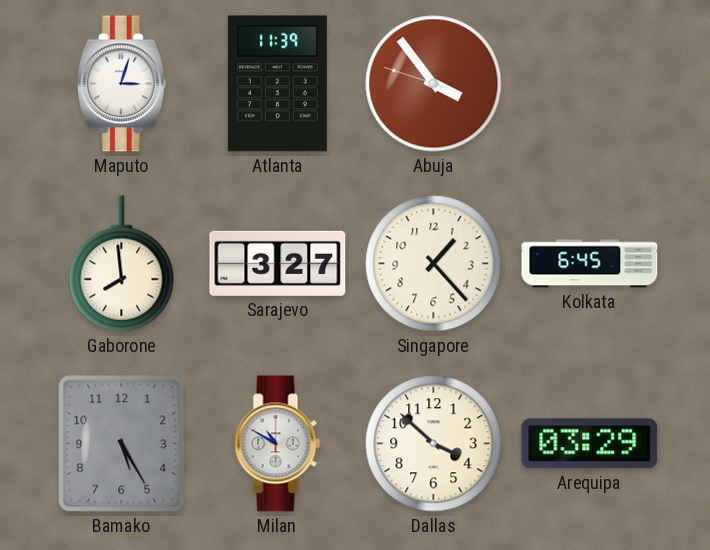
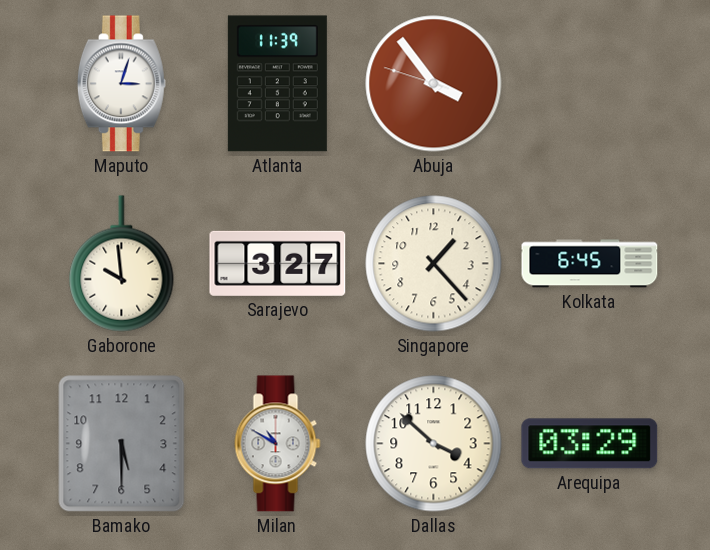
Gaborone: 7:59 -> 9:59
Bamako: 5:25 -> 5:30
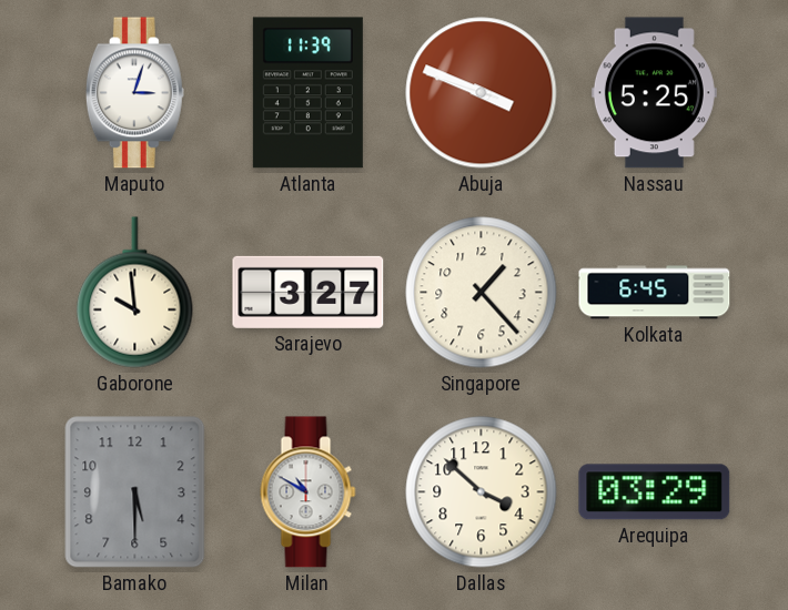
Abuja: 3:53 -> 3:48
Nassau: none -> 5:25
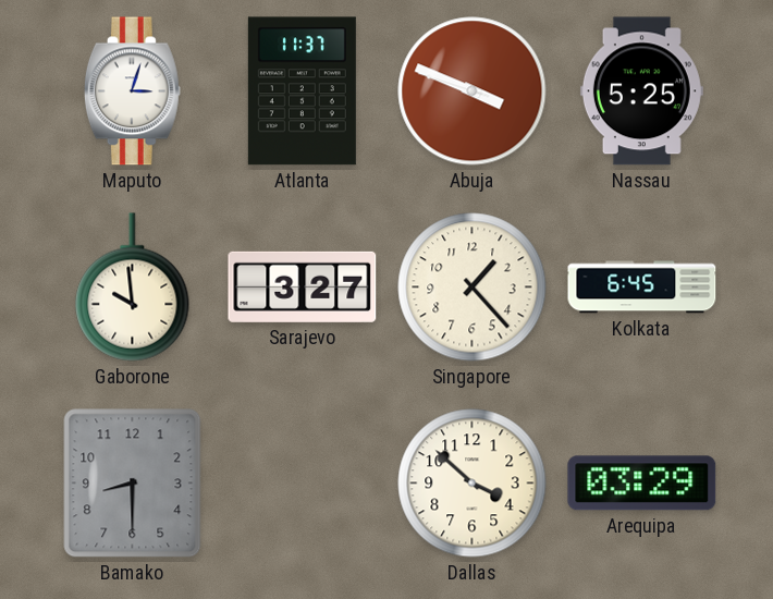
Atlanta: 11:39 -> 11:37
Bamako: 5:30 -> 8:30
Milan: 10:50 -> none
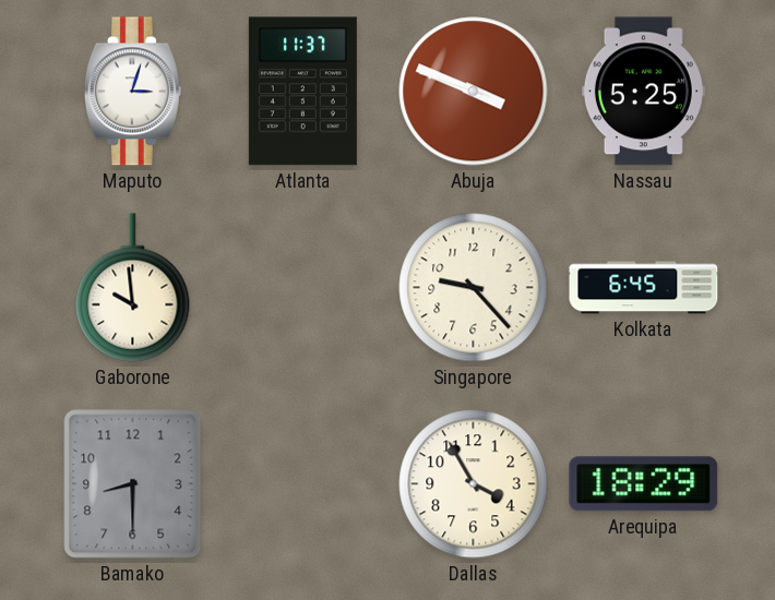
Sarajevo: 3:27 -> none
Singapore: 1:23 -> 9:23
Dallas: 3:52 -> 3:55
Arequipa: 03:29 -> 18:29
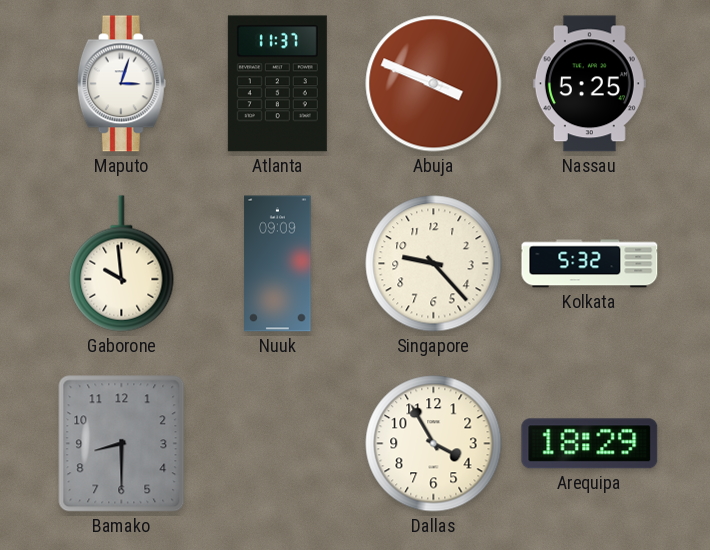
Nuuk: none -> 09:09
Kolkata: 6:45 -> 5:32
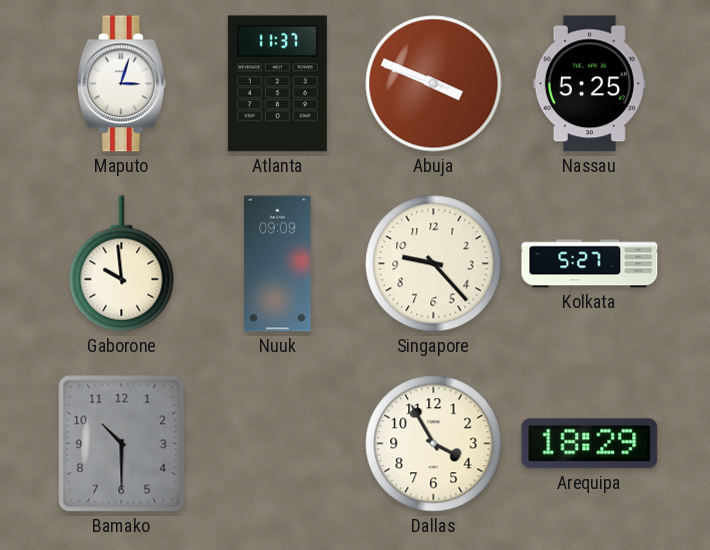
Kolkata: 5:32 -> 5:27
Bamako: 8:30 -> 10:30
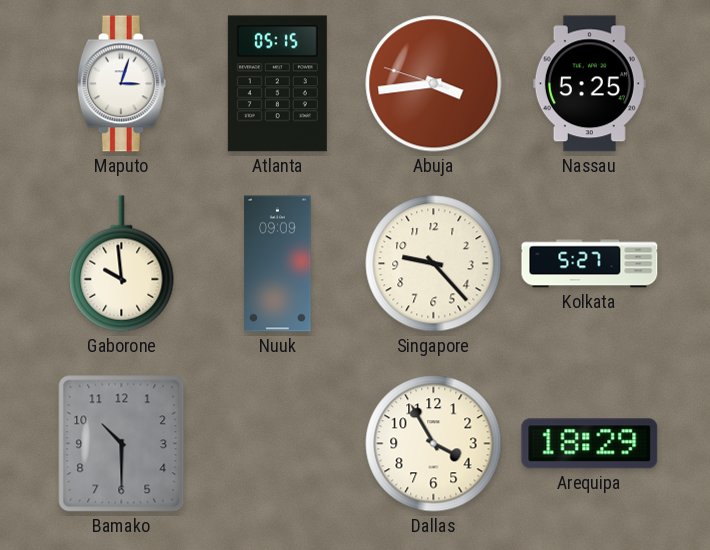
Atlanta: 11:37 -> 05:15
Abuja: 3:48 -> 3:43
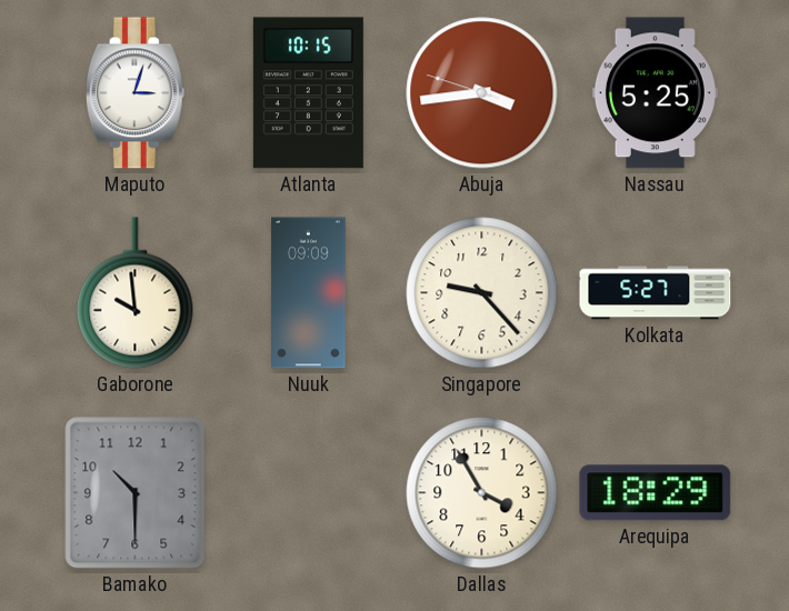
Atlanta: 05:15 -> 10:15
